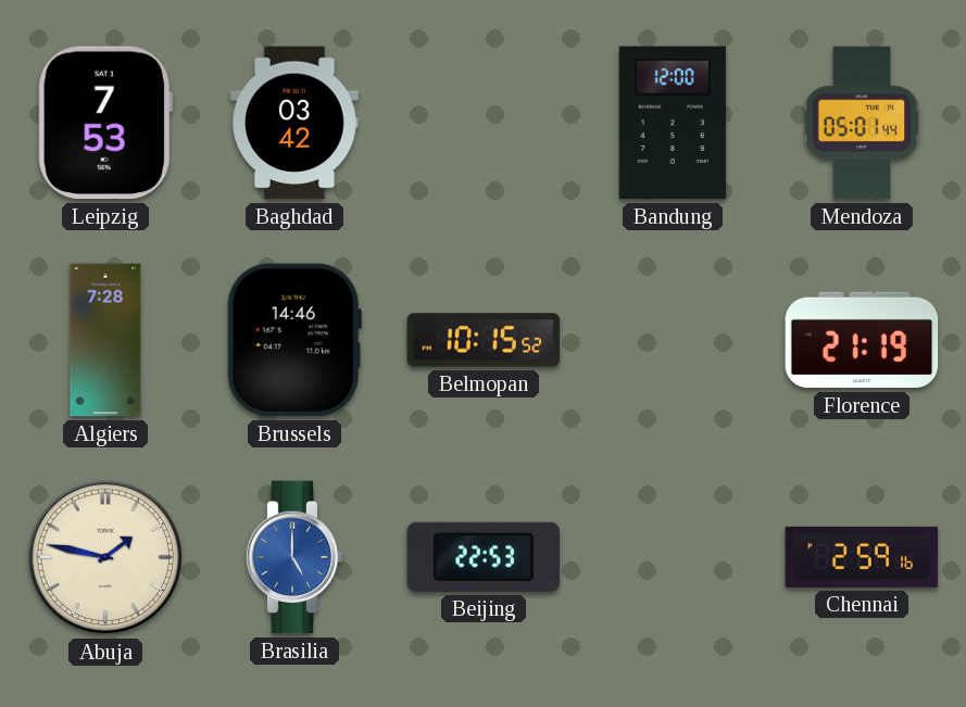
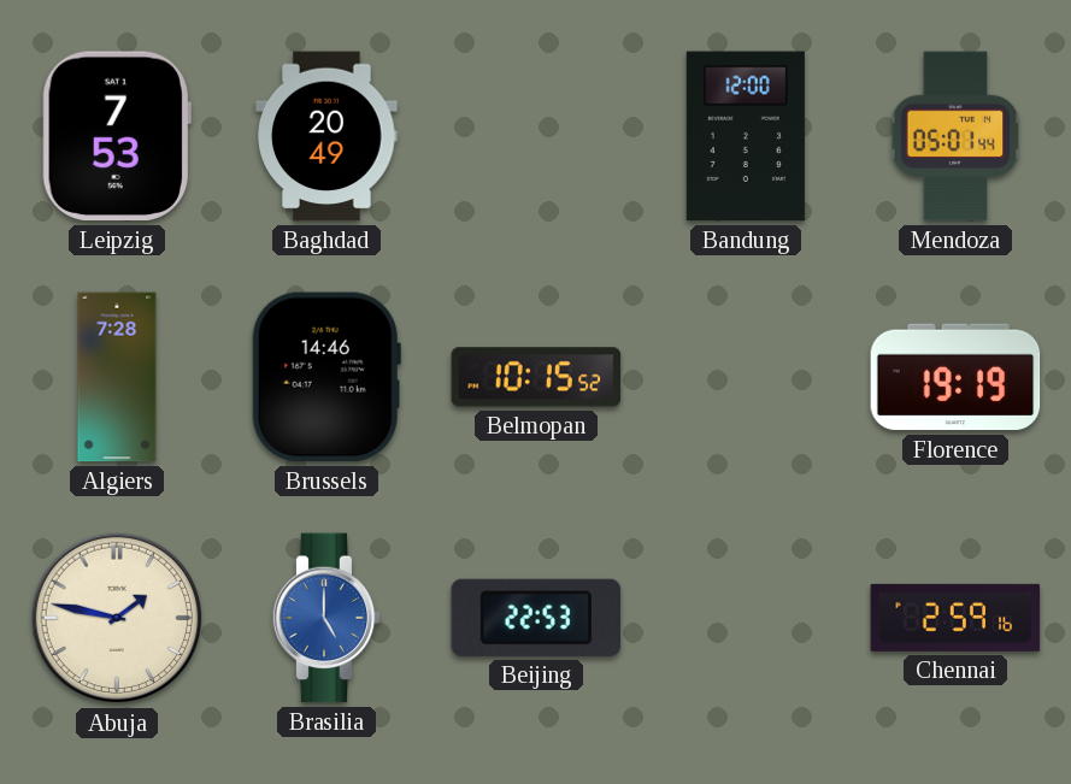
Baghdad: 03:42 -> 20:49
Florence: 21:19 -> 19:19
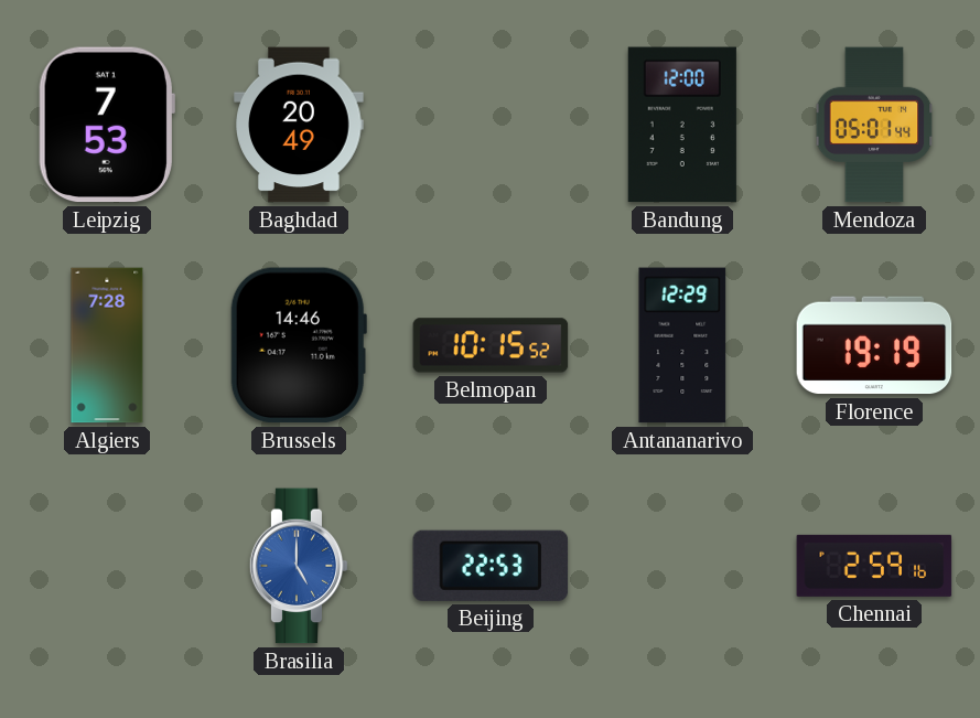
Antananarivo: none -> 12:29
Abuja: 1:47 -> none
